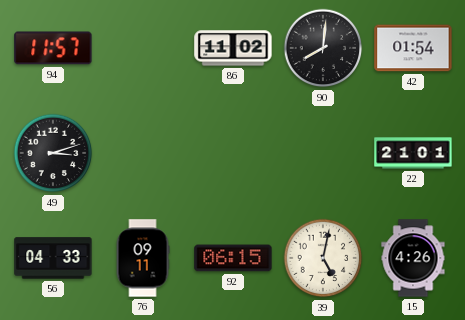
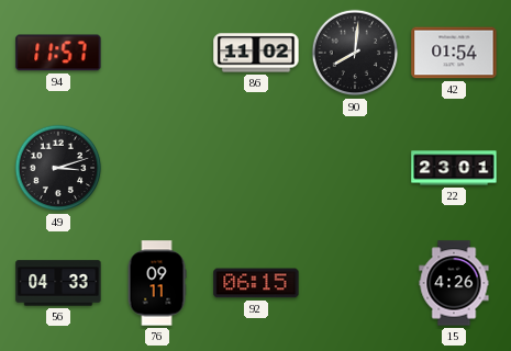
22: 21:01 -> 23:01
39: 5:02 -> none
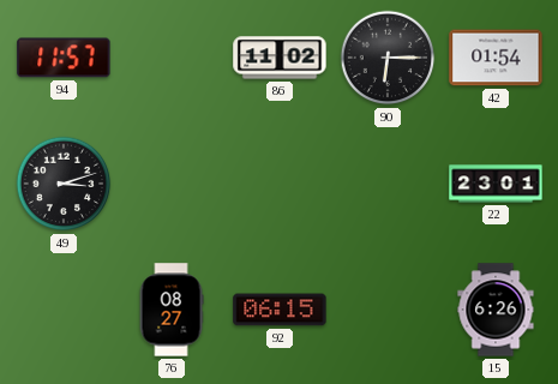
90: 8:01 -> 6:15
56: 04:33 -> none
76: 09:11 -> 08:27
15: 4:26 -> 6:26
